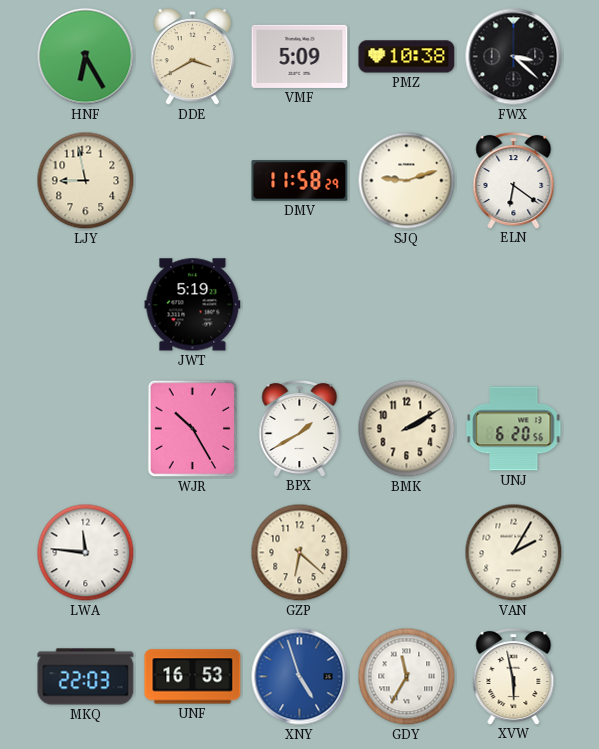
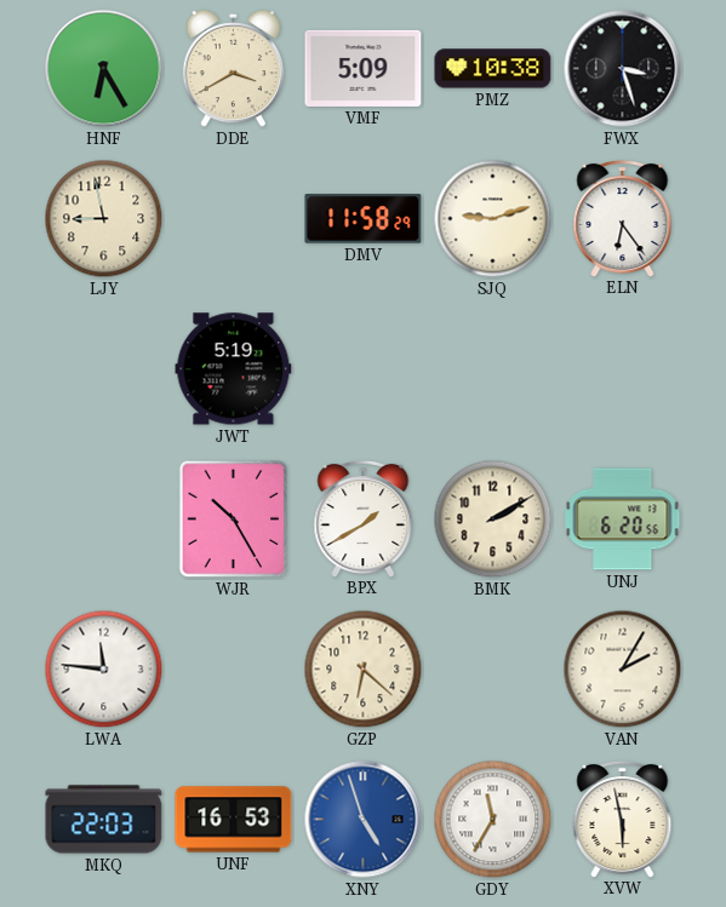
FWX: 3:22 -> 3:27
ELN: 6:21 -> 6:24
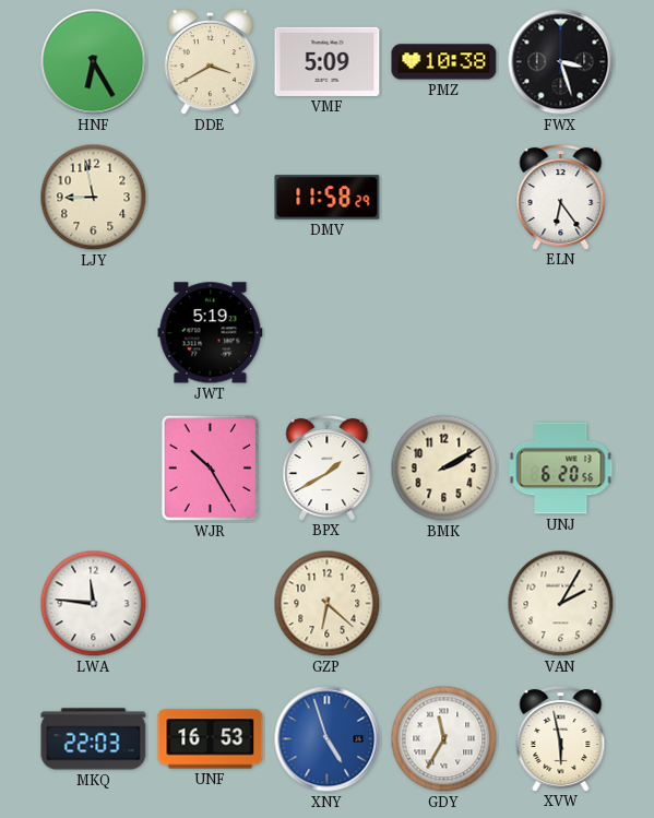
SJQ: 9:12 -> none
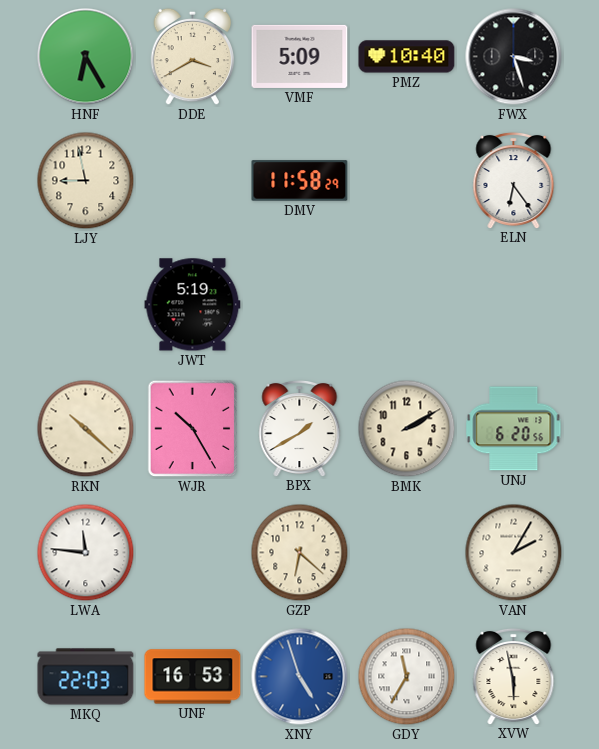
PMZ: 10:38 -> 10:40
RKN: none -> 10:22
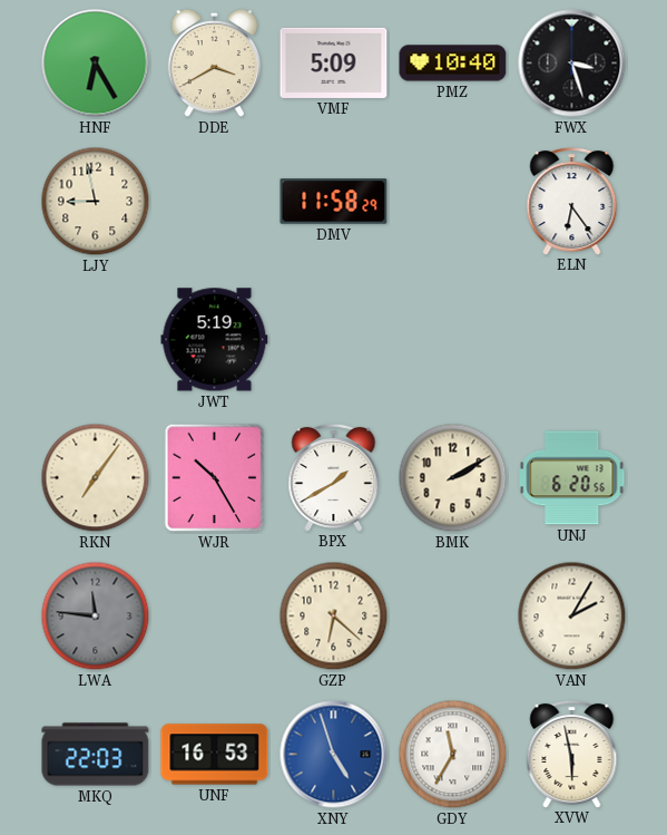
RKN: 10:22 -> 7:06
LWA dial: white -> grey
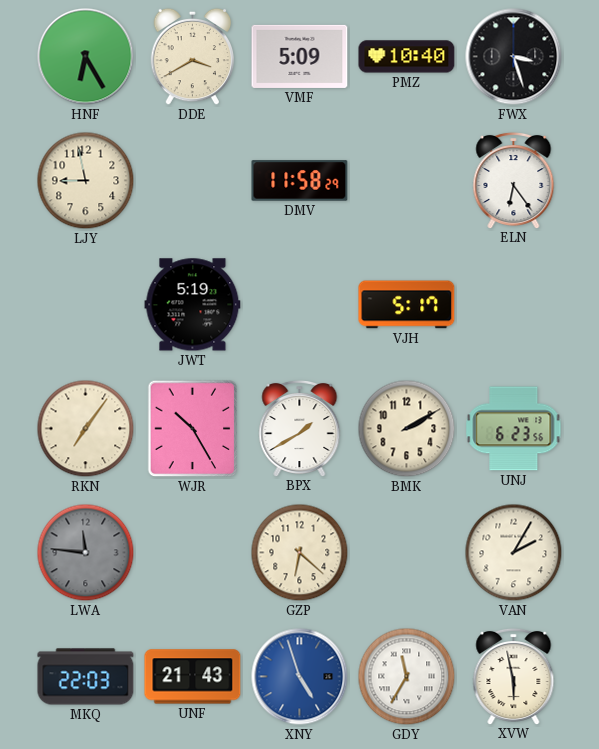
VJH: none -> 5:17
UNJ: 6:20 -> 6:23
UNF: 16:53 -> 21:43
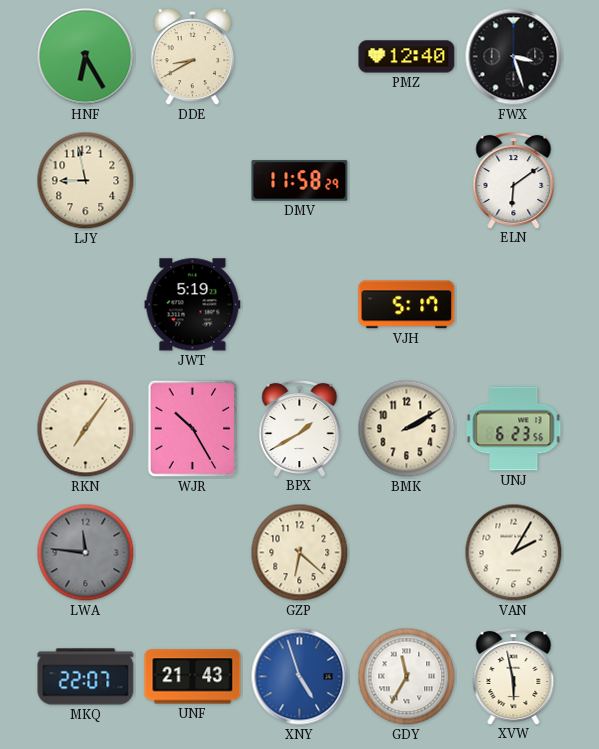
DDE: 3:40 -> 8:40
VMF: 5:09 -> none
PMZ: 10:40 -> 12:40
ELN: 6:24 -> 6:09
MKQ: 22:03 -> 22:07
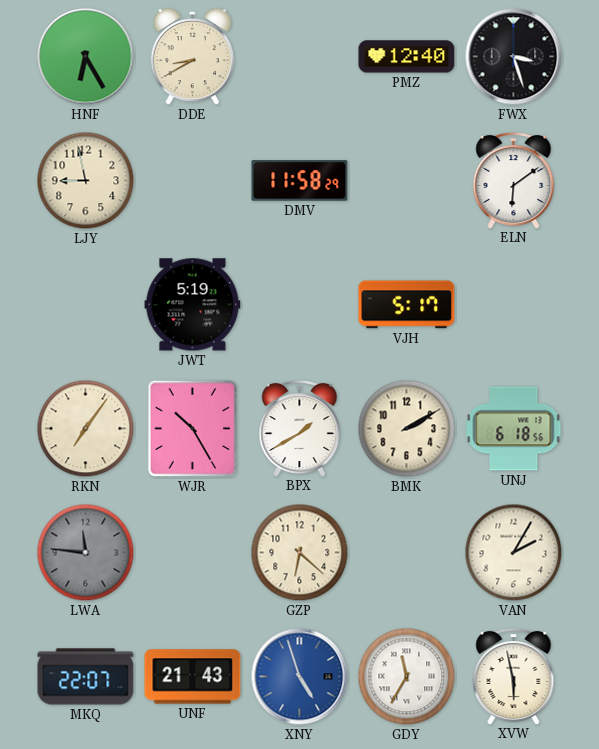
UNJ: 6:23 -> 6:18
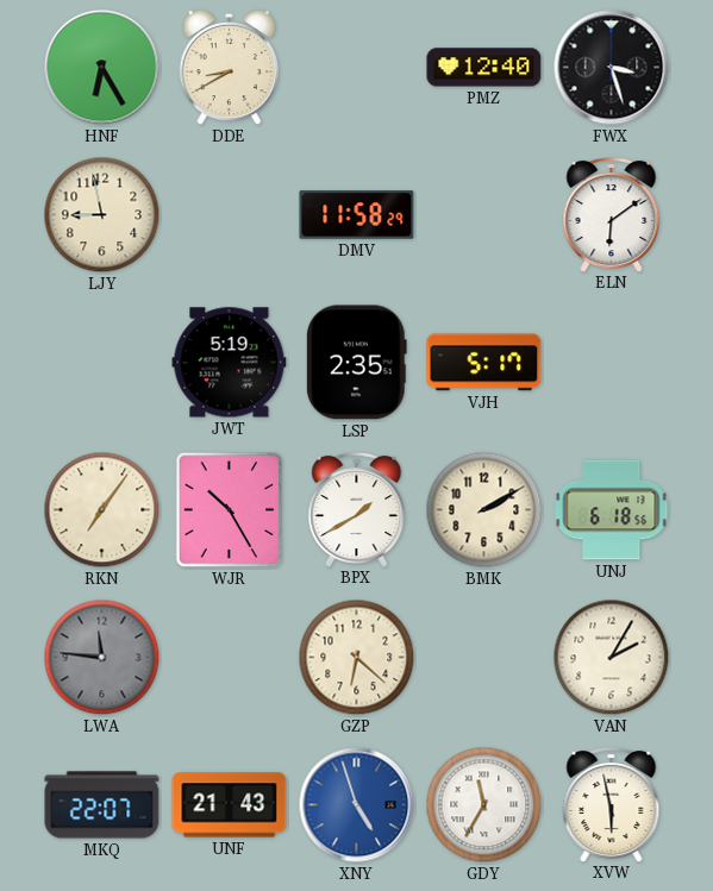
LSP: none -> 2:35
